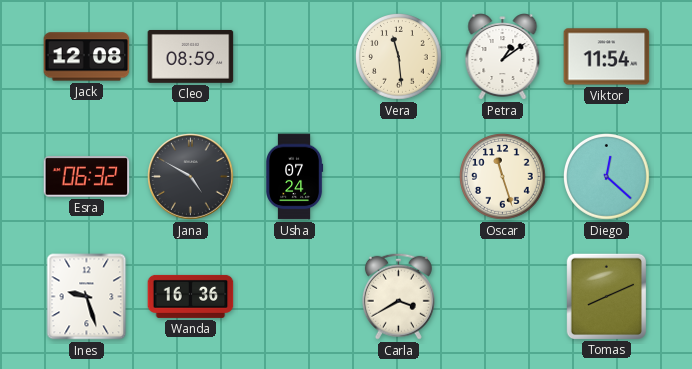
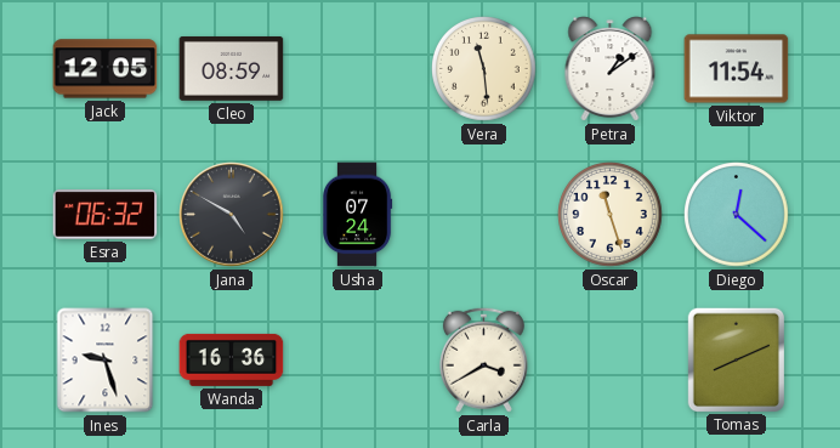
Jack: 12:08 -> 12:05
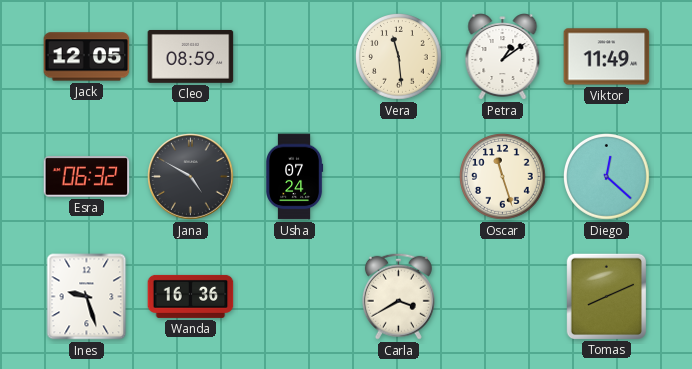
Viktor: 11:54 -> 11:49
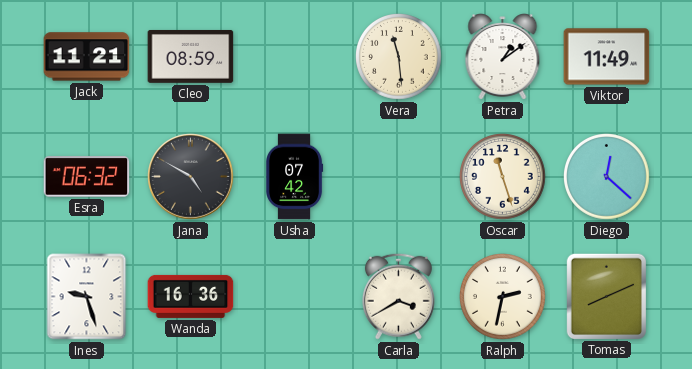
Jack: 12:05 -> 11:21
Usha: 07:24 -> 07:42
Ralph: none -> 2:32
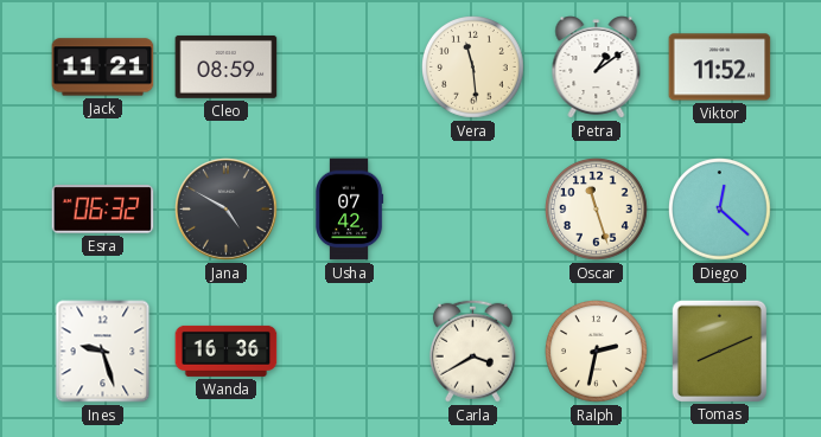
Viktor: 11:49 -> 11:52
